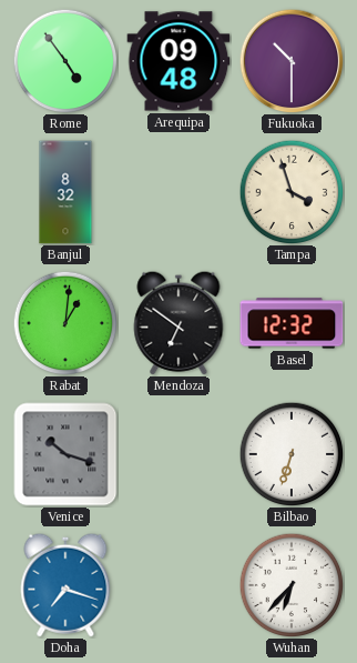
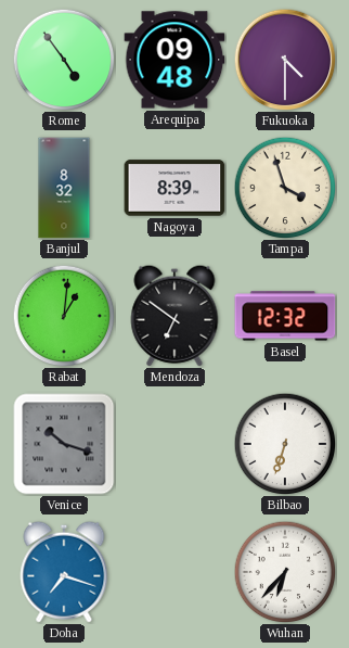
Fukuoka: 10:30 -> 4:30
Nagoya: none -> 8:39
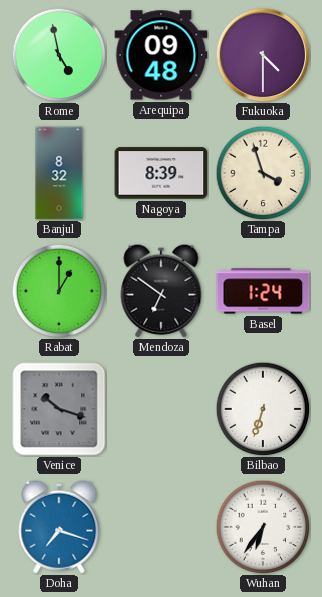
Rome: 4:54 -> 4:58
Rabat: 1:01 -> 1:00
Basel: 12:32 -> 1:24
Wuhan: 6:37 -> 6:36
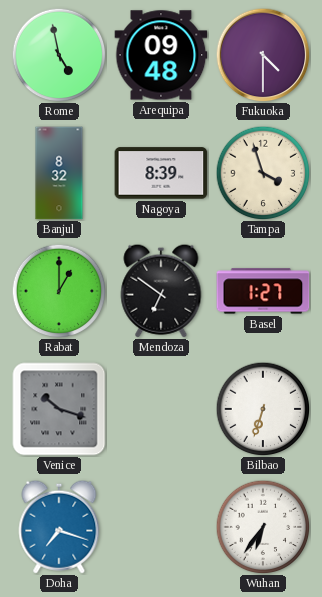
Basel: 1:24 -> 1:27
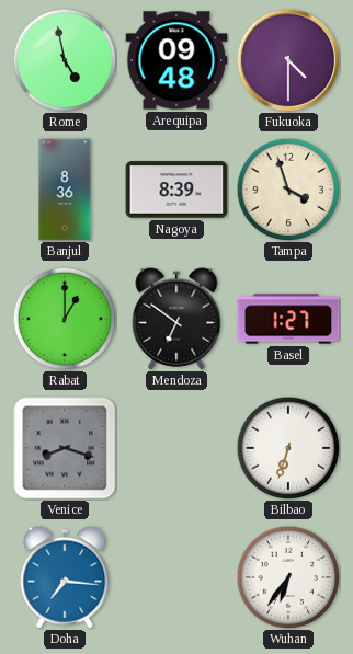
Banjul: 8:32 -> 8:36
Venice: 10:18 -> 8:18
Doha: 7:18 -> 7:16
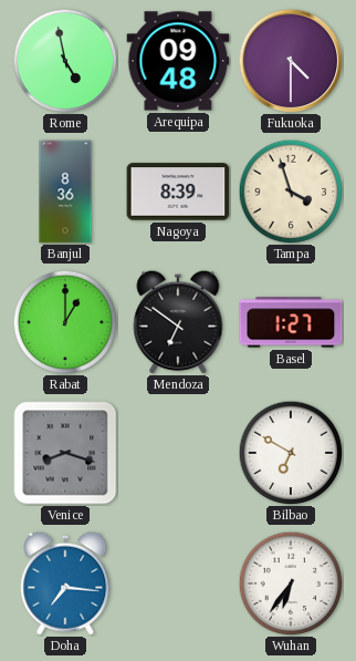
Bilbao: 6:33 -> 6:50
